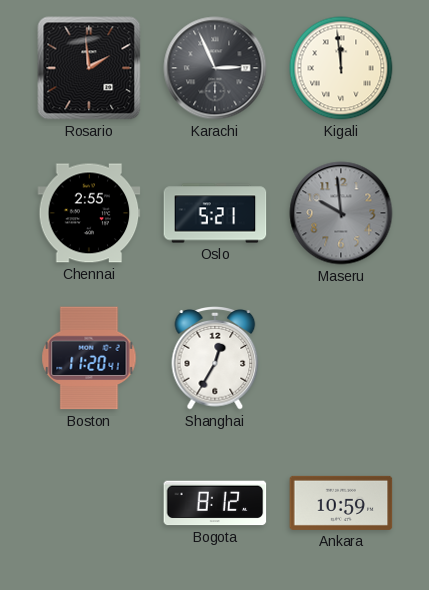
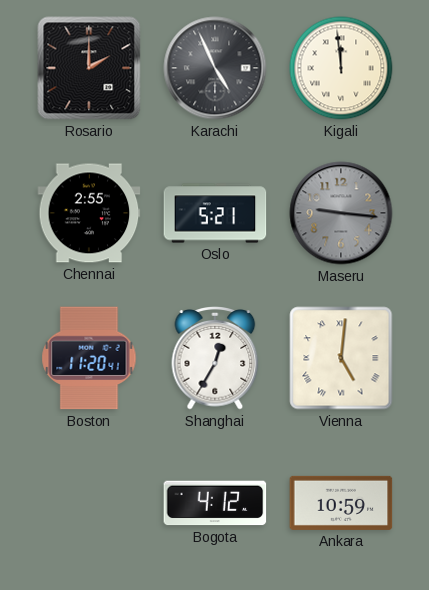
Rosario: 1:59 -> 2:00
Karachi: 2:56 -> 4:56
Maseru: 9:59 -> 9:16
Vienna: none -> 5:01
Bogota: 8:12 -> 4:12
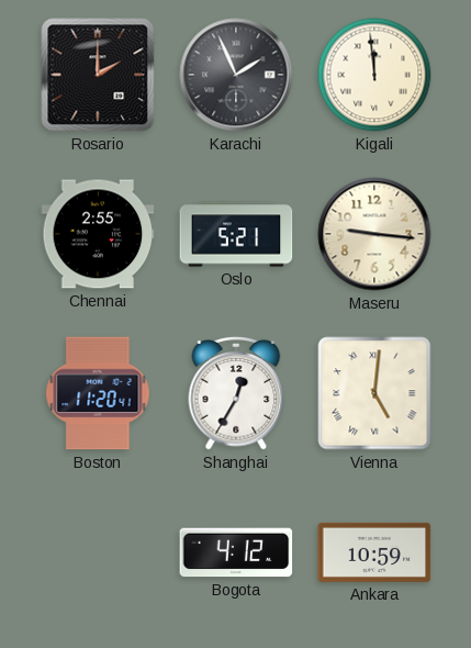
Karachi: 4:56 -> 1:56
Maseru dial: grey -> cream
